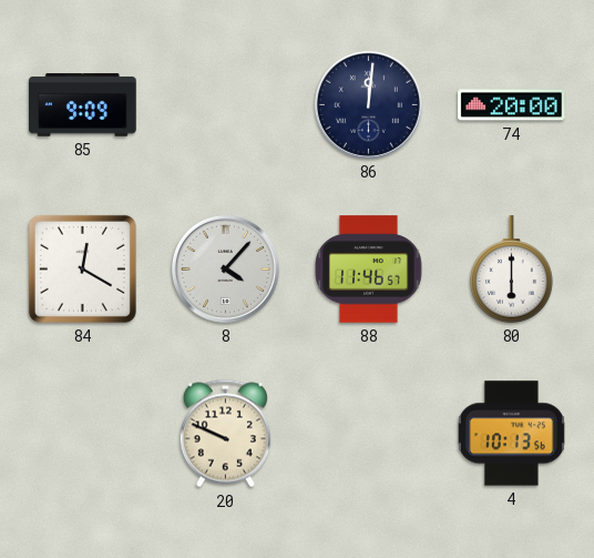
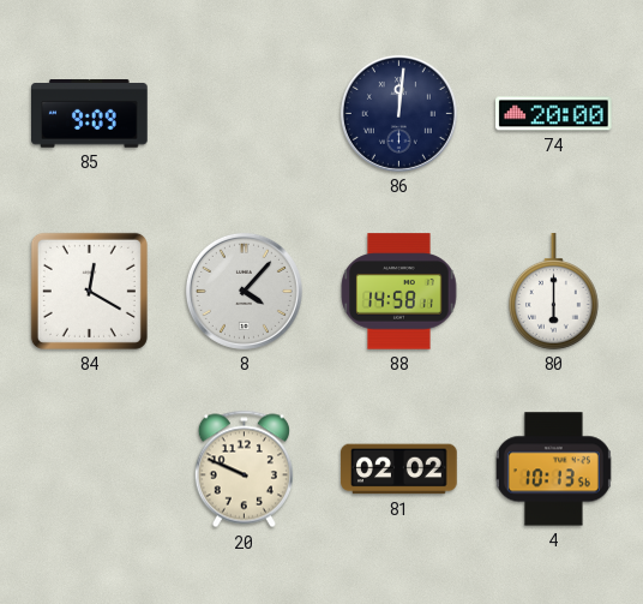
88: 11:46 -> 14:58
81: none -> 02:02
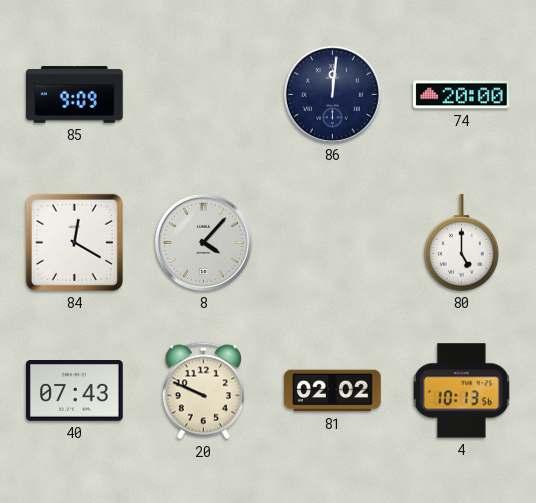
88: 14:58 -> none
80: 6:00 -> 5:00
40: none -> 07:43
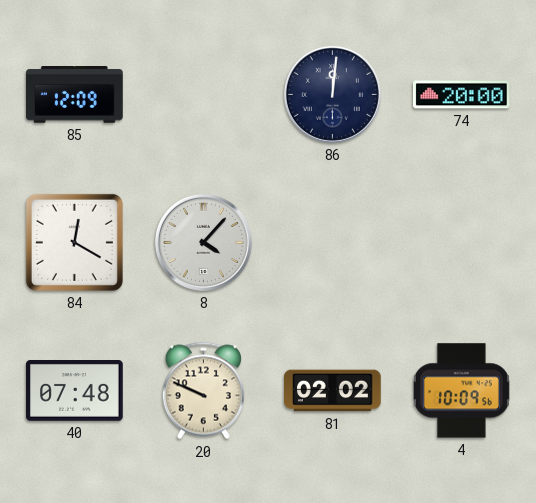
85: 9:09 -> 12:09
80: 5:00 -> none
40: 07:43 -> 07:48
4: 10:13 -> 10:09
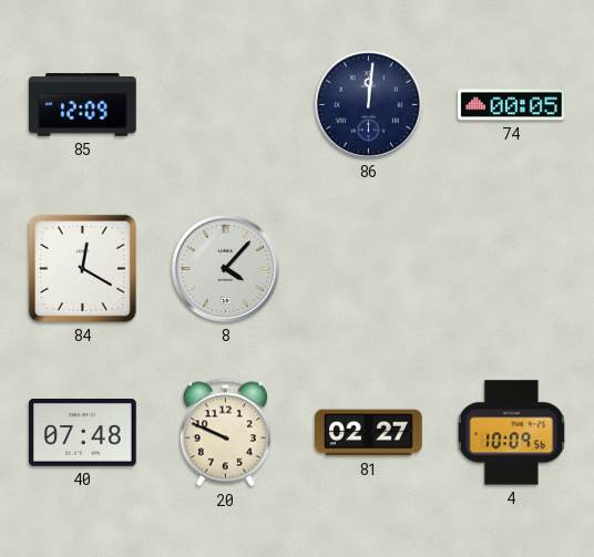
74: 20:00 -> 00:05
81: 02:02 -> 02:27
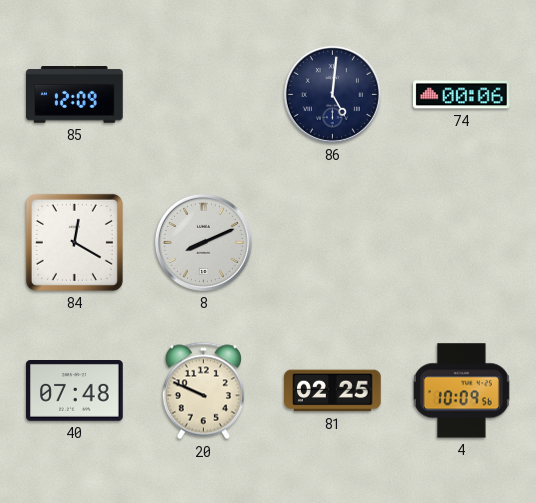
86: 12:01 -> 5:01
74: 00:05 -> 00:06
8: 4:07 -> 8:11
81: 02:27 -> 02:25
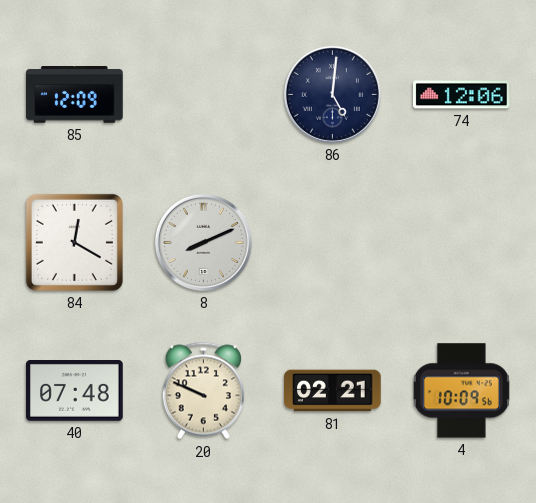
74: 00:06 -> 12:06
81: 02:25 -> 02:21
